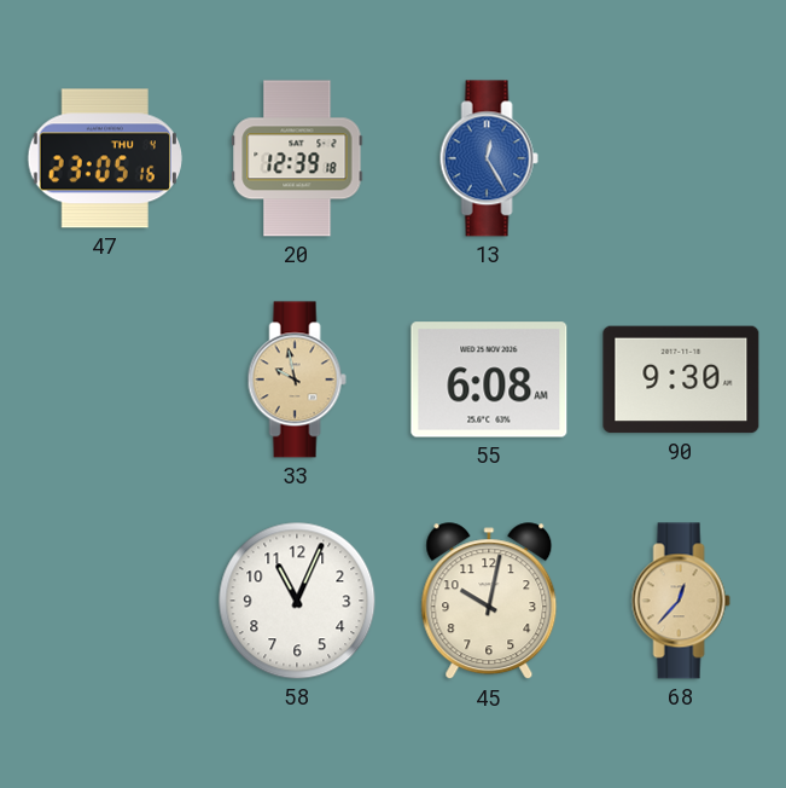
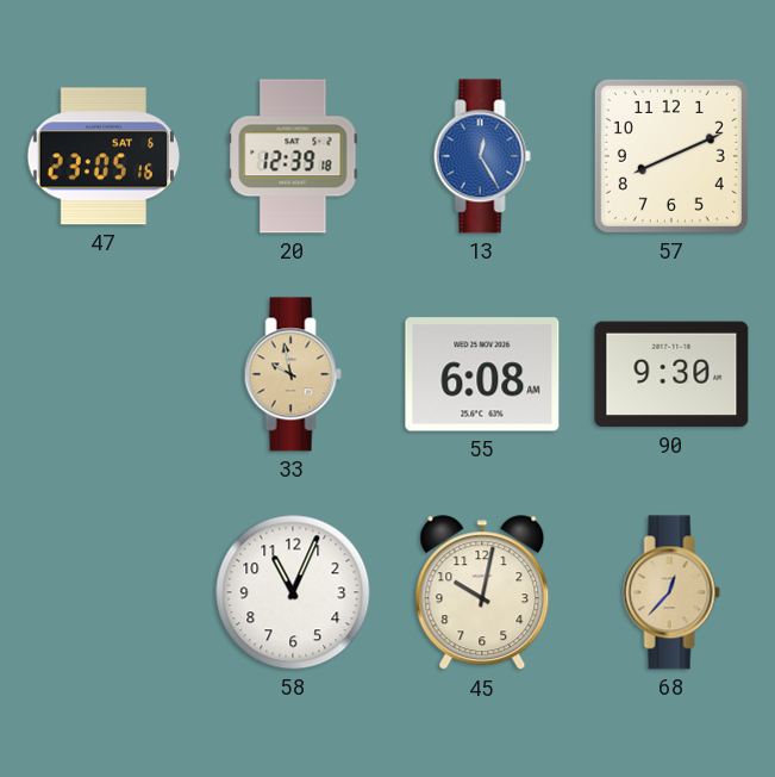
47 date: THU 4 -> SAT 6
57: none -> 8:11
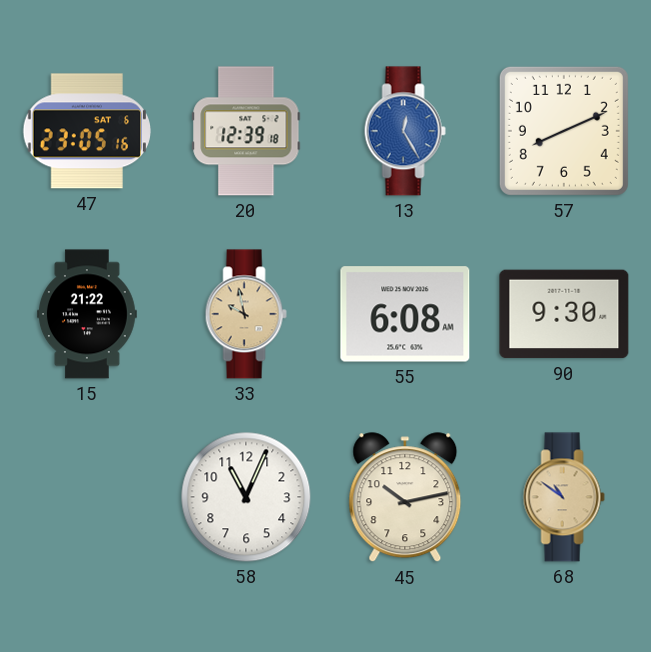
15: none -> 21:22
45: 10:02 -> 10:13
68: 12:37 -> 10:51
